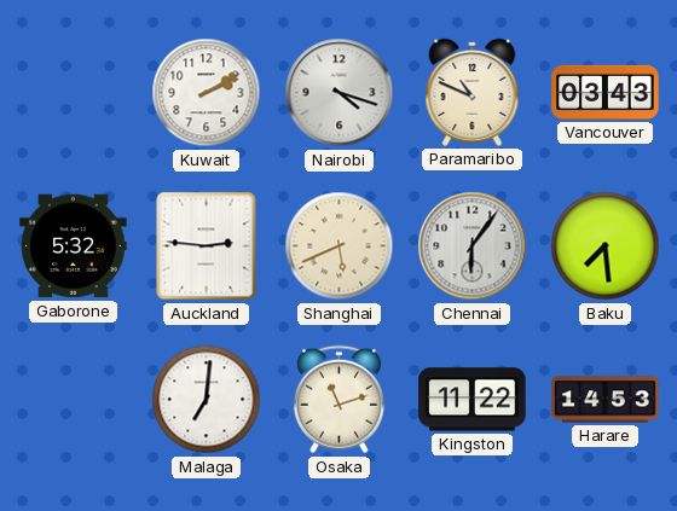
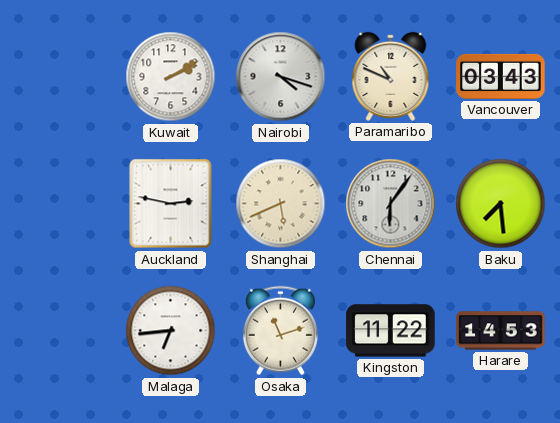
Gaborone: 5:32 -> none
Auckland: 2:46 -> 2:47
Malaga: 7:01 -> 6:44
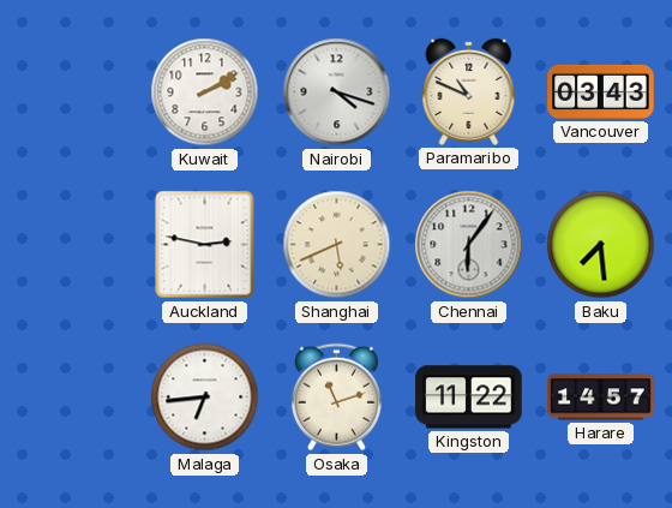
Harare: 14:53 -> 14:57
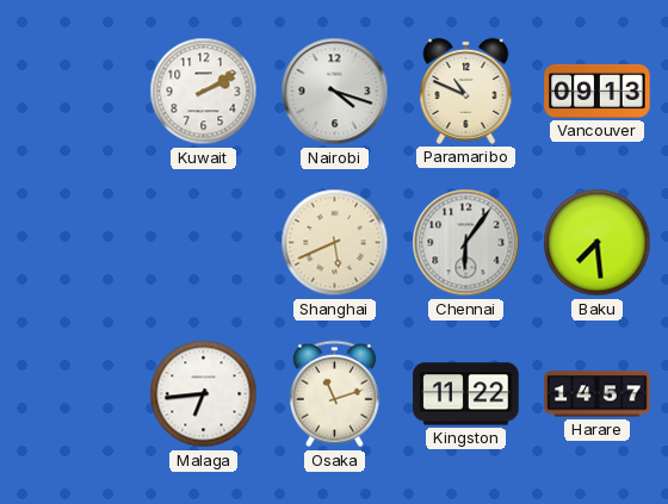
Vancouver: 03:43 -> 09:13
Auckland: 2:47 -> none
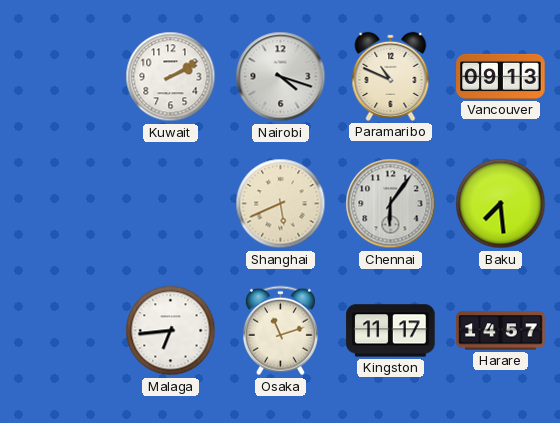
Kingston: 11:22 -> 11:17
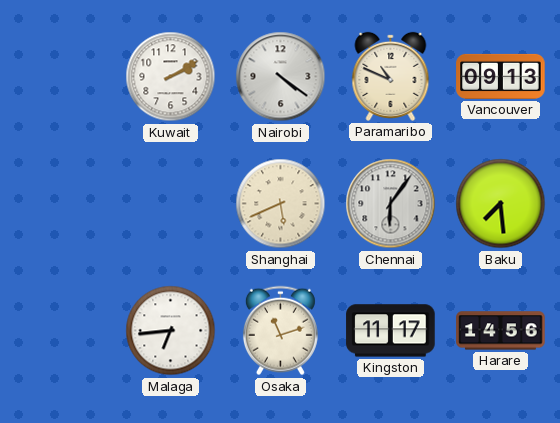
Nairobi: 4:18 -> 4:21
Harare: 14:57 -> 14:56
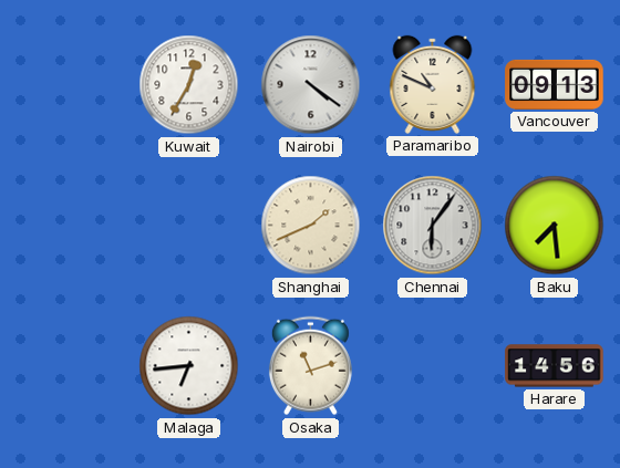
Kuwait: 2:10 -> 12:35
Shanghai: 5:41 -> 1:41
Kingston: 11:17 -> none
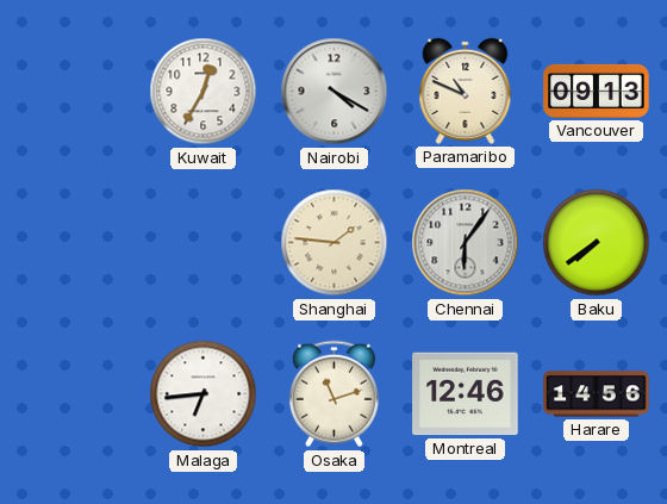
Nairobi: 4:21 -> 4:20
Shanghai: 1:41 -> 1:46
Baku: 7:29 -> 7:39
Montreal: none -> 12:46
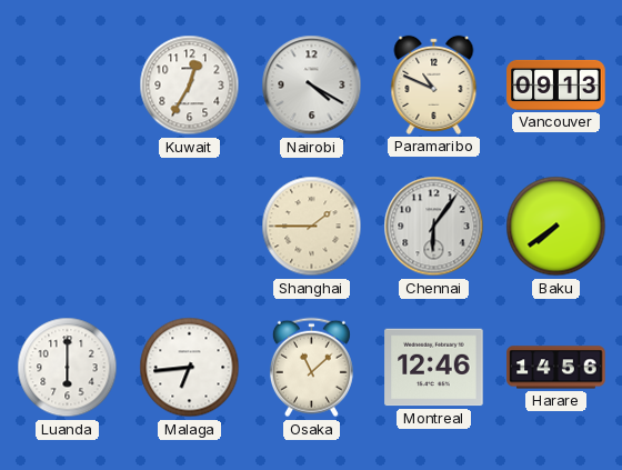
Shanghai: 1:46 -> 1:45
Luanda: none -> 6:00
Osaka: 11:12 -> 11:08
